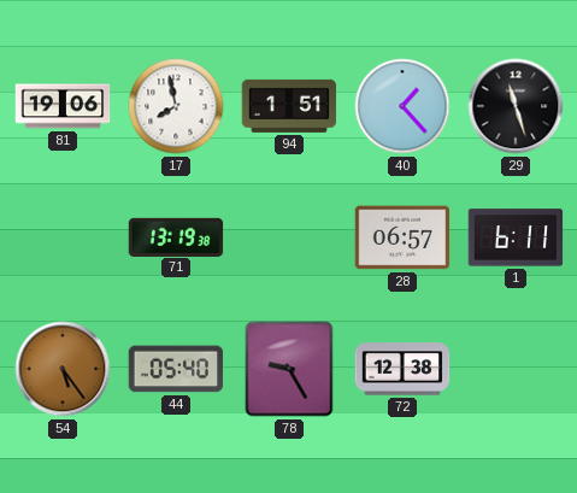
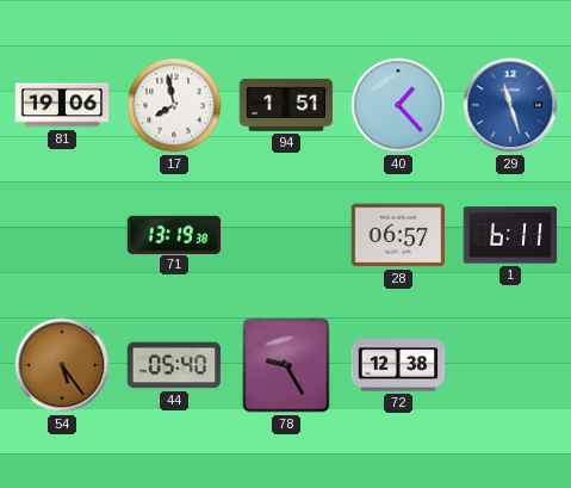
29 dial: black -> blue
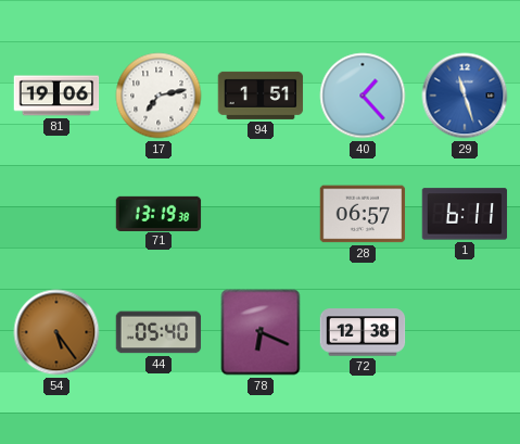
17: 7:58 -> 7:13
78: 9:25 -> 6:19
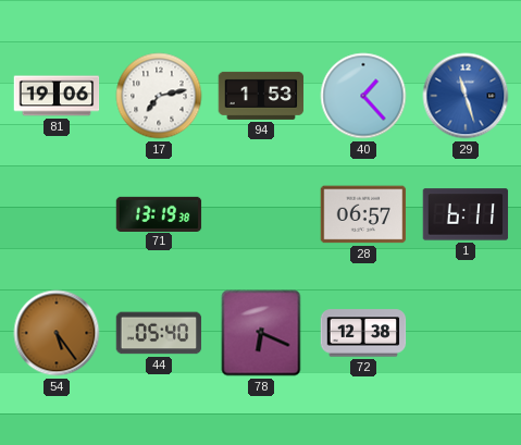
94: 1:51 -> 1:53
